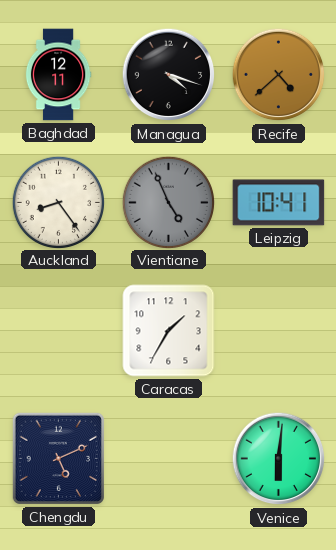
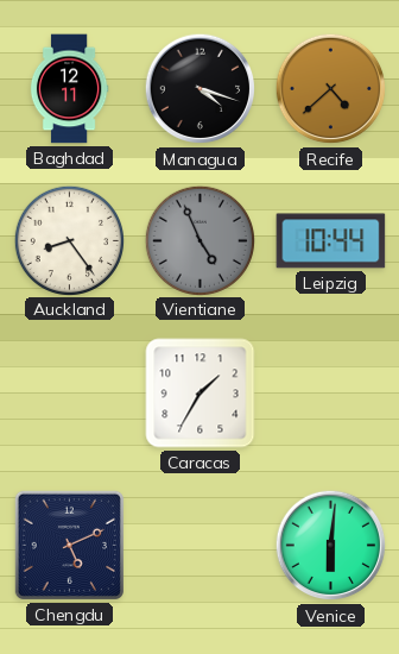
Leipzig: 10:41 -> 10:44
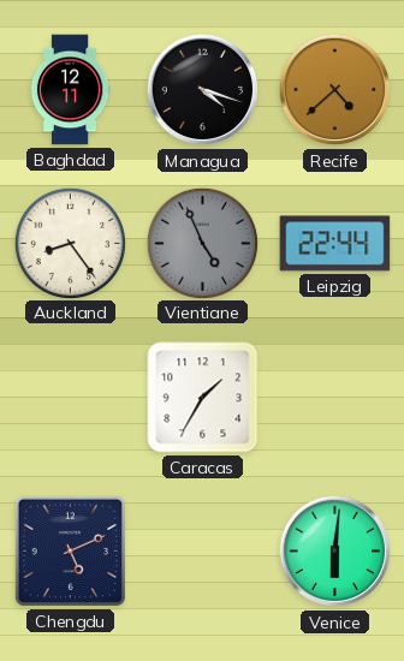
Leipzig: 10:44 -> 22:44
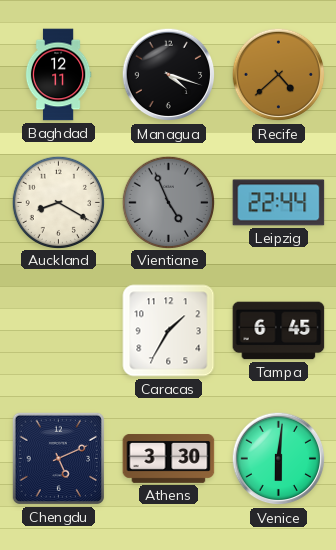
Auckland: 8:24 -> 8:20
Tampa: none -> 6:45
Athens: none -> 3:30
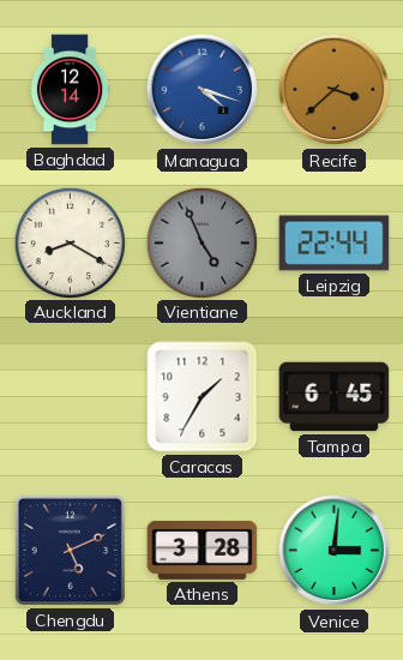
Baghdad: 12:11 -> 12:14
Managua dial: black -> blue
Recife: 4:38 -> 3:38
Athens: 3:30 -> 3:28
Venice: 6:01 -> 3:01
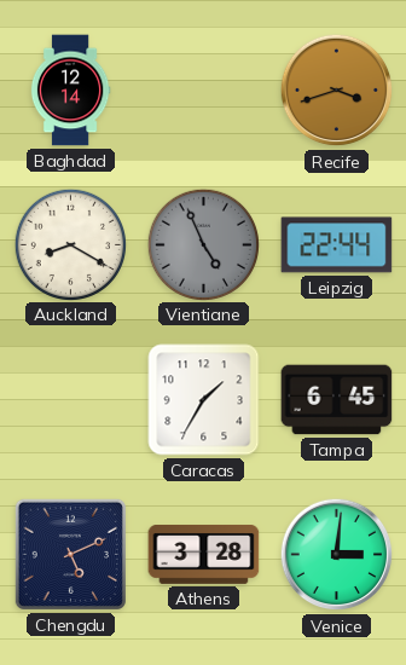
Managua: 4:18 -> none
Recife: 3:38 -> 3:42
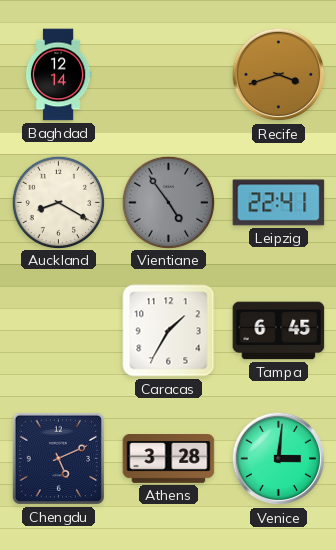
Vientiane: 4:56 -> 4:54
Leipzig: 22:44 -> 22:41
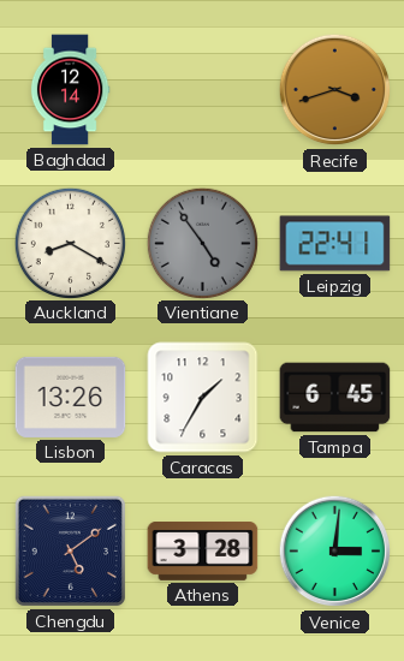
Lisbon: none -> 13:26
Chengdu: 5:11 -> 5:09
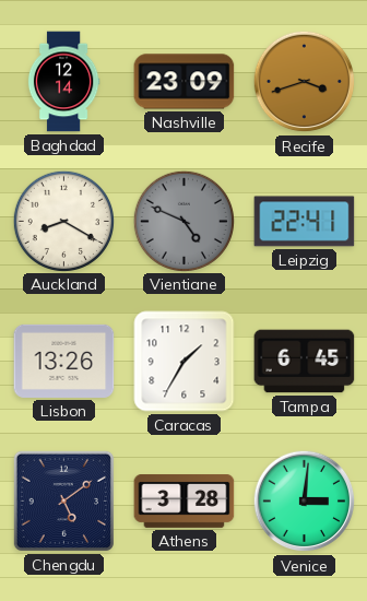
Nashville: none -> 23:09
Vientiane: 4:54 -> 4:49
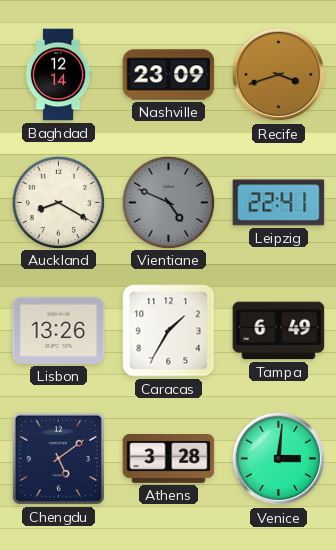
Tampa: 6:45 -> 6:49
